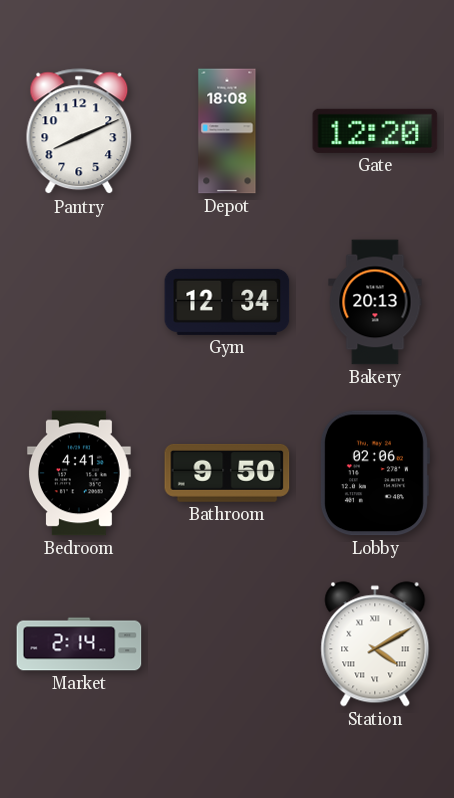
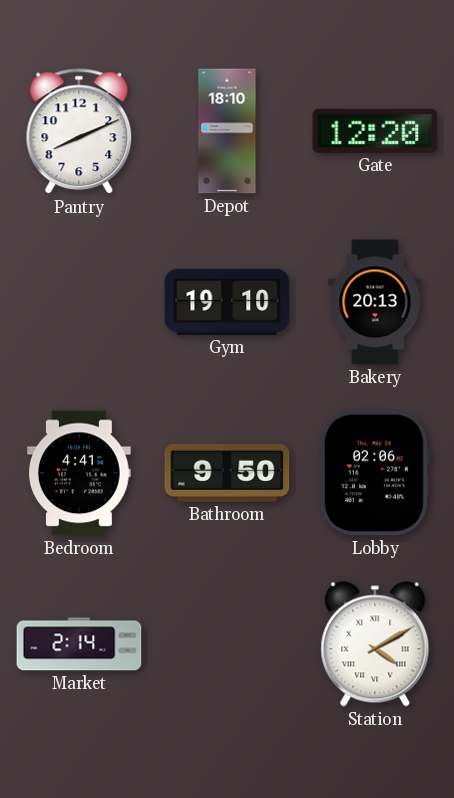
Depot: 18:08 -> 18:10
Gym: 12:34 -> 19:10
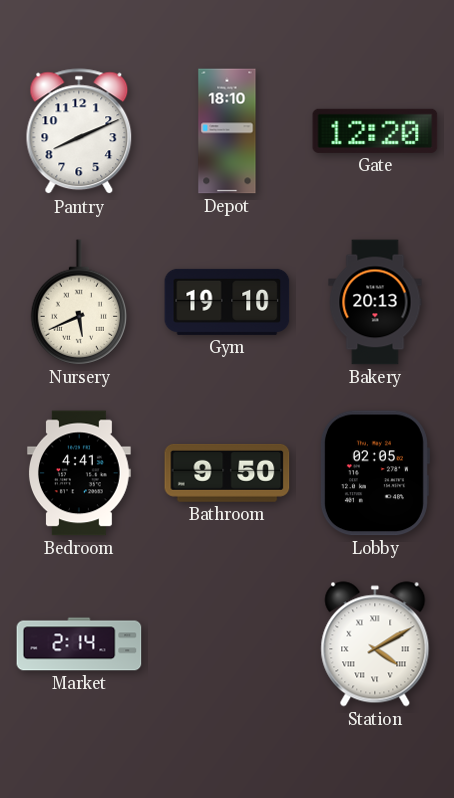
Nursery: none -> 5:41
Lobby: 02:06 -> 02:05
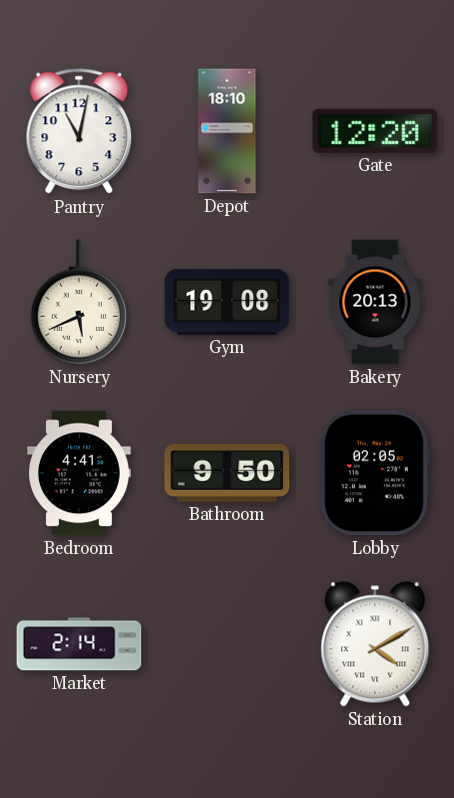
Pantry: 8:11 -> 11:02
Gym: 19:10 -> 19:08
